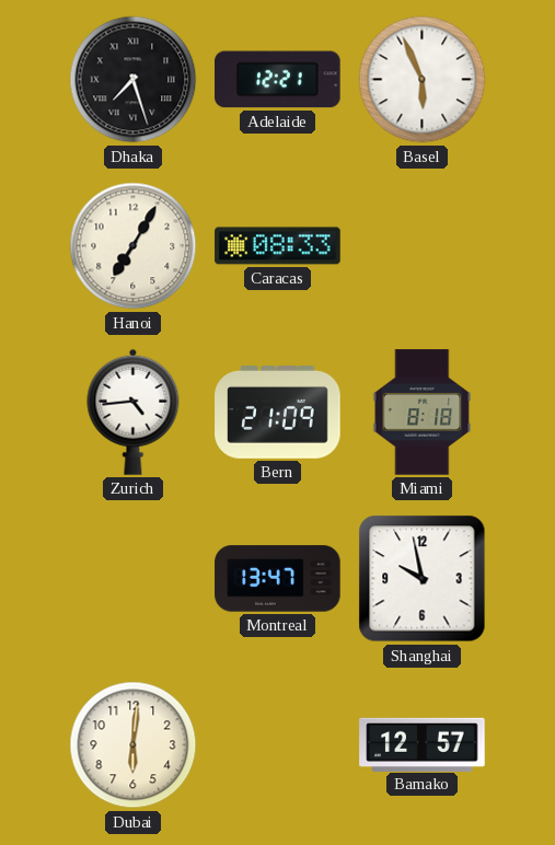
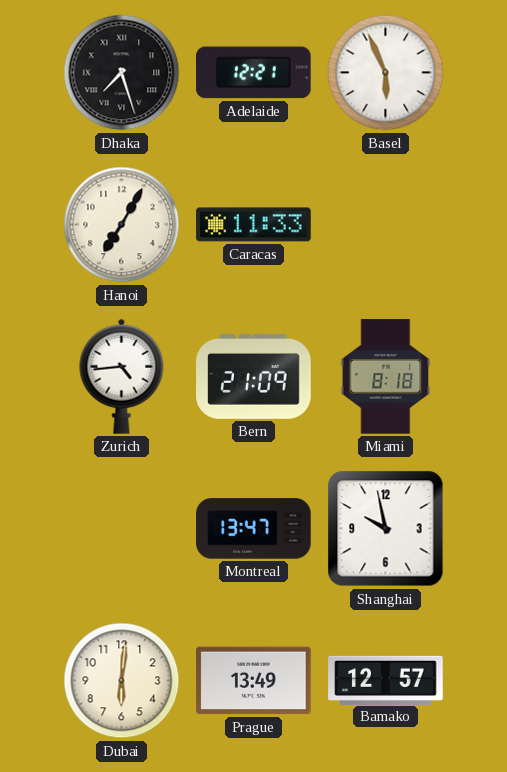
Caracas: 08:33 -> 11:33
Prague: none -> 13:49
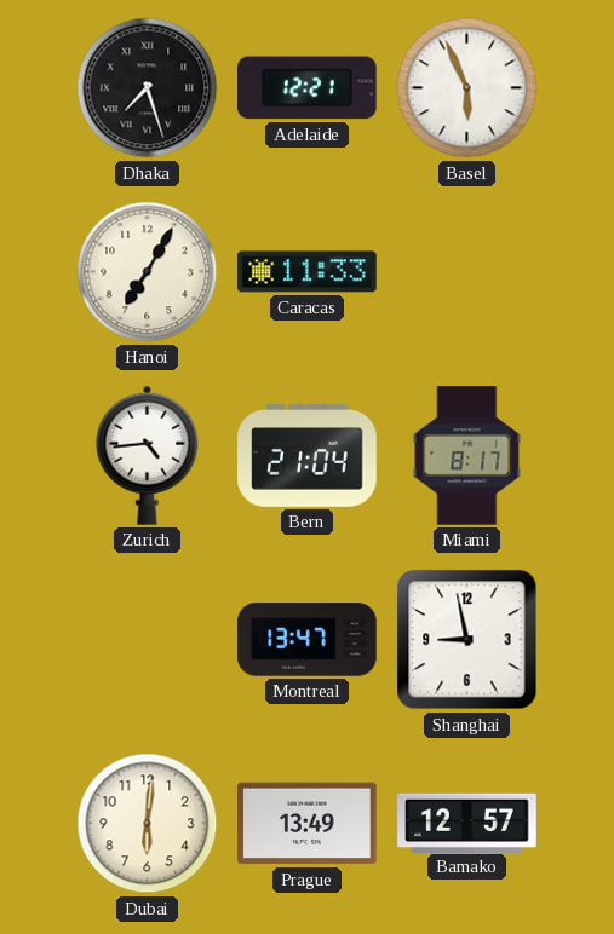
Bern: 21:09 -> 21:04
Miami: 8:18 -> 8:17
Shanghai: 9:58 -> 8:58
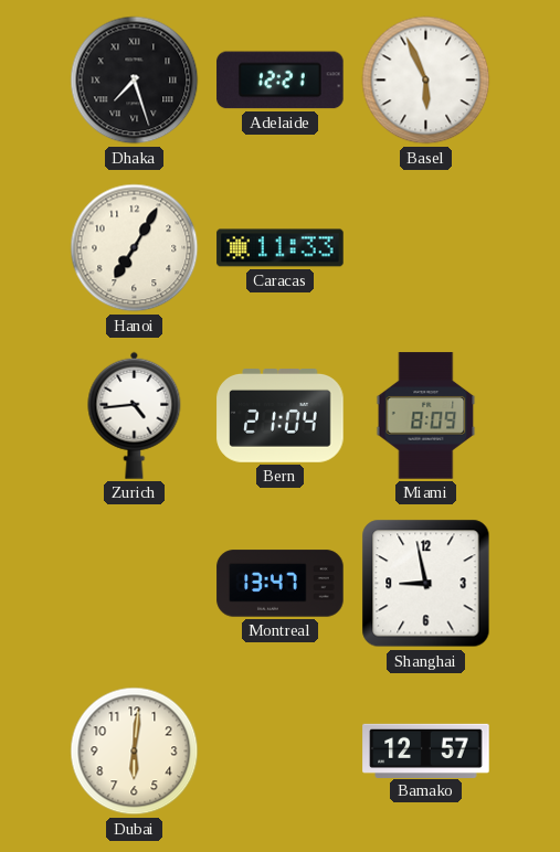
Miami: 8:17 -> 8:09
Prague: 13:49 -> none
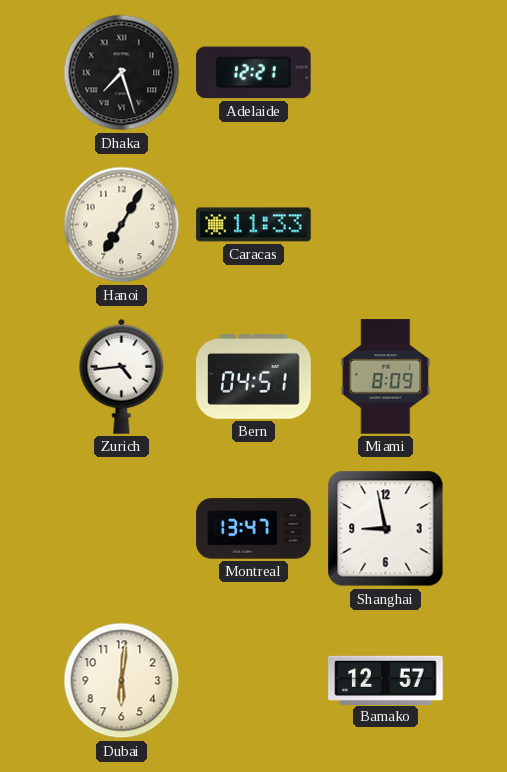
Basel: 5:56 -> none
Bern: 21:04 -> 04:51
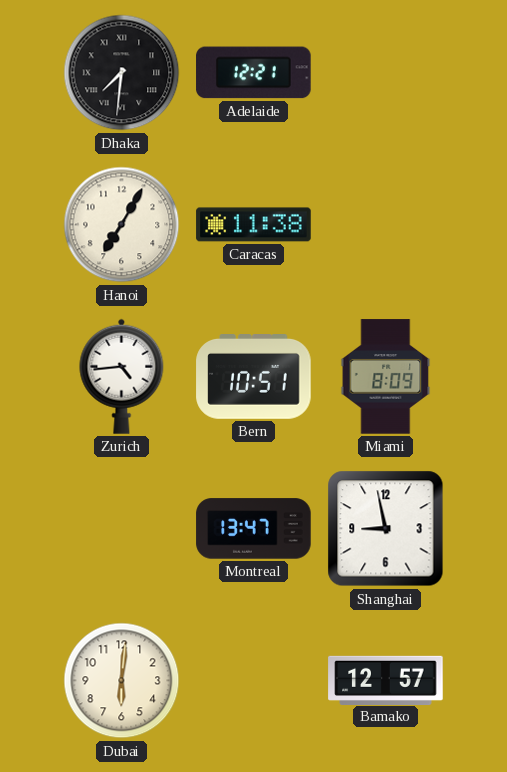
Dhaka: 7:27 -> 7:31
Caracas: 11:33 -> 11:38
Bern: 04:51 -> 10:51
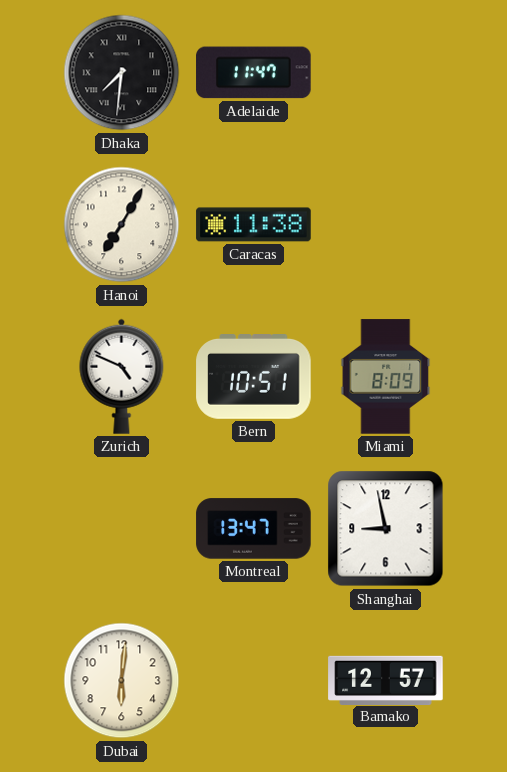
Adelaide: 12:21 -> 11:47
Zurich: 4:44 -> 4:49
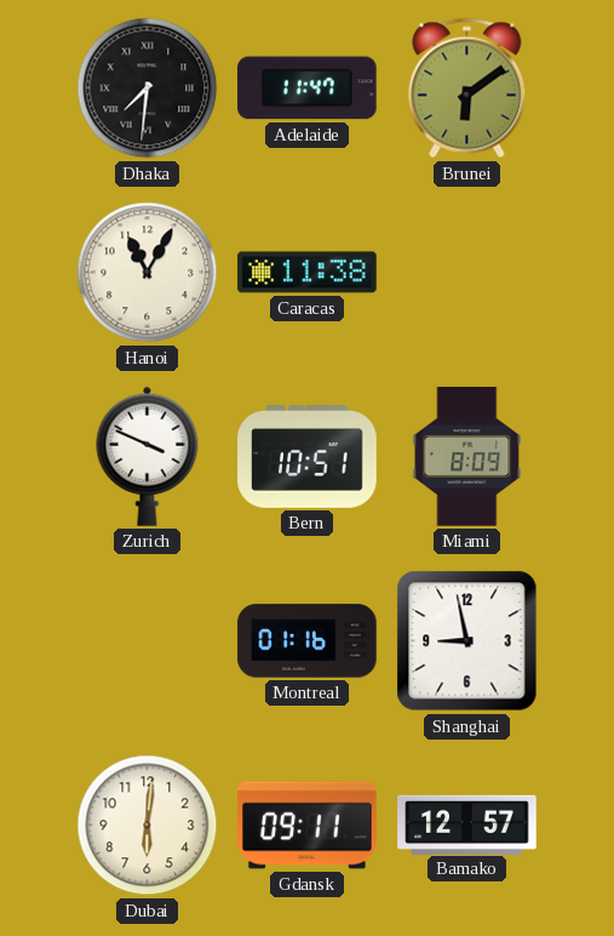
Brunei: none -> 6:09
Hanoi: 7:05 -> 11:05
Zurich: 4:49 -> 3:49
Montreal: 13:47 -> 01:16
Gdansk: none -> 09:11
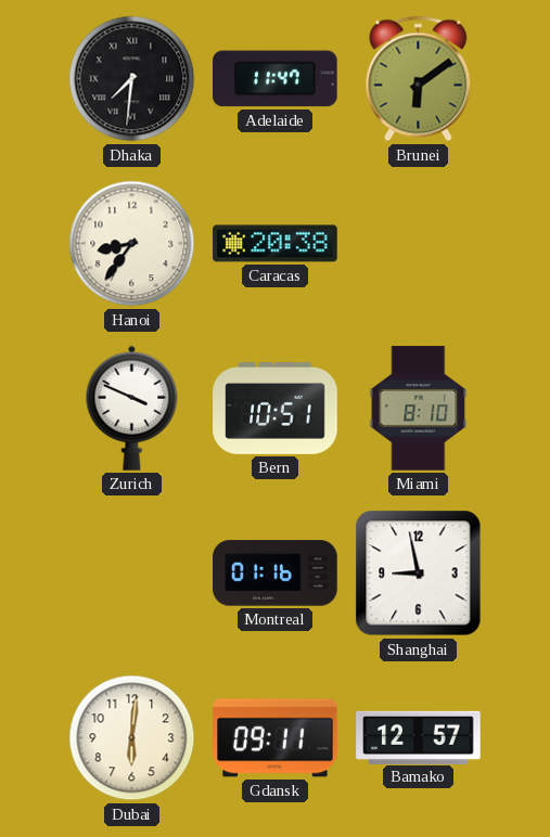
Hanoi: 11:05 -> 8:36
Caracas: 11:38 -> 20:38
Miami: 8:09 -> 8:10
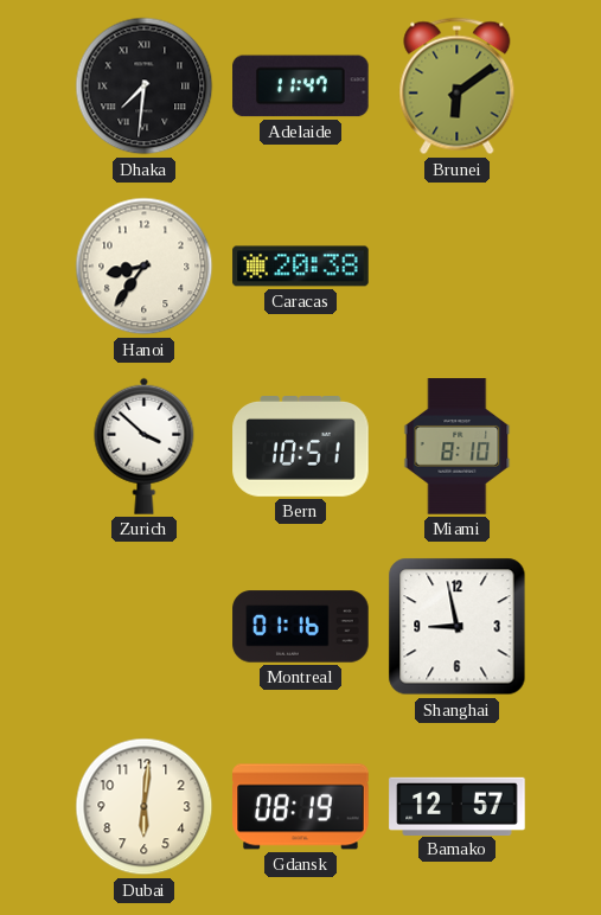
Zurich: 3:49 -> 3:52
Gdansk: 09:11 -> 08:19
